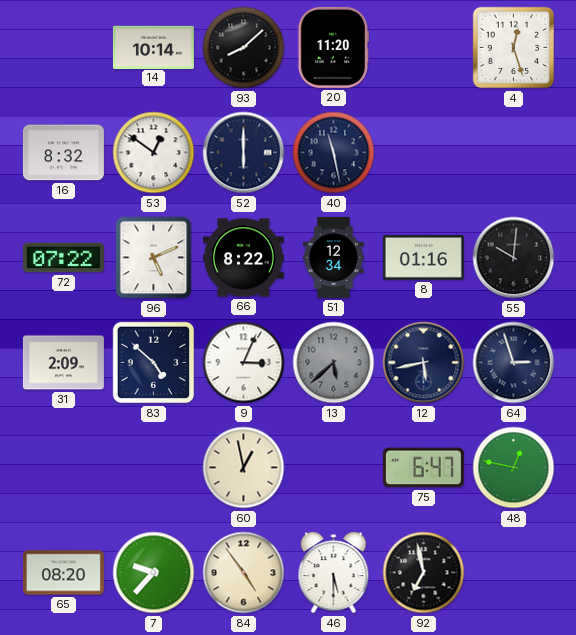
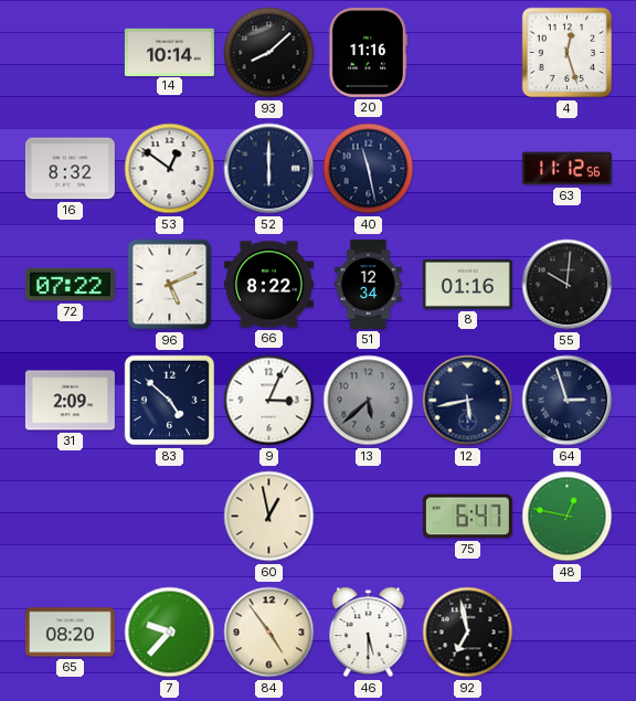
20: 11:20 -> 11:16
63: none -> 11:12
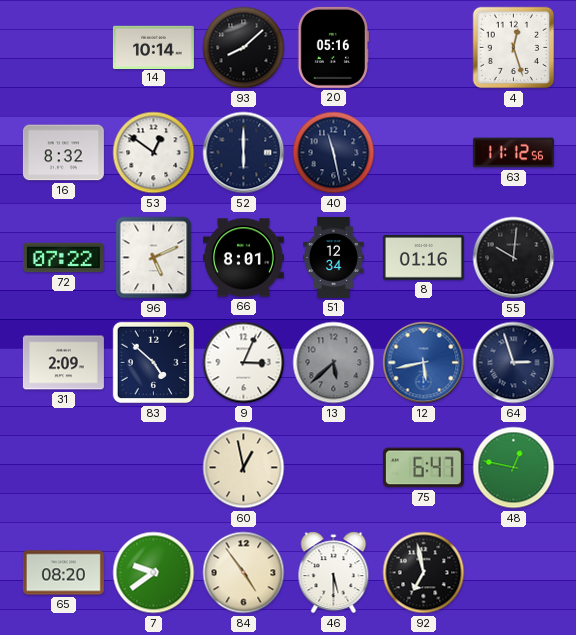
20: 11:16 -> 05:16
66: 8:22 -> 8:01
12 dial: navy -> blue
7: 9:37 -> 9:39
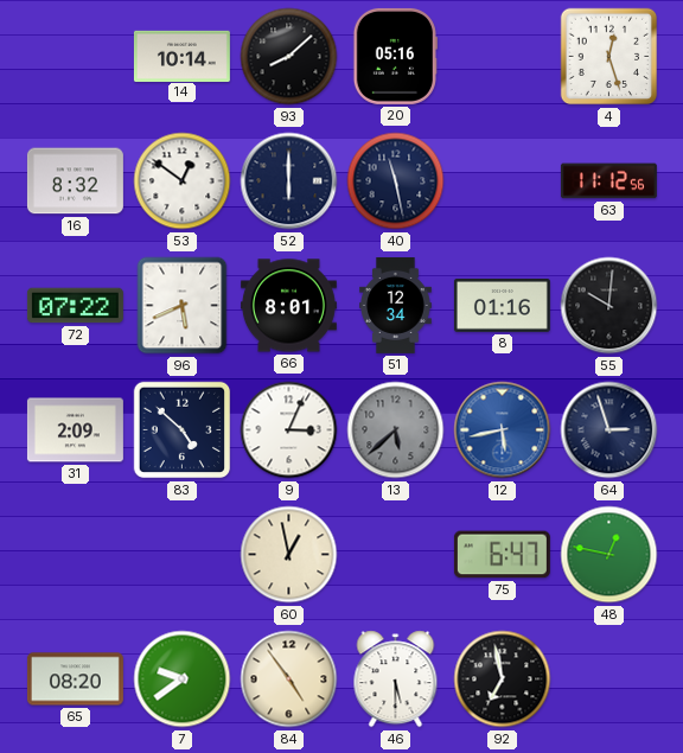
96: 5:11 -> 5:41
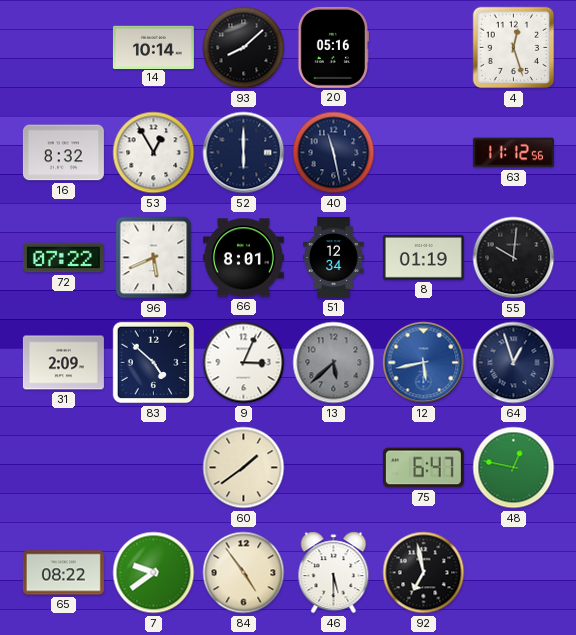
53: 12:51 -> 12:55
8: 01:16 -> 01:19
64: 2:57 -> 12:57
60: 12:58 -> 1:39
65: 08:20 -> 08:22
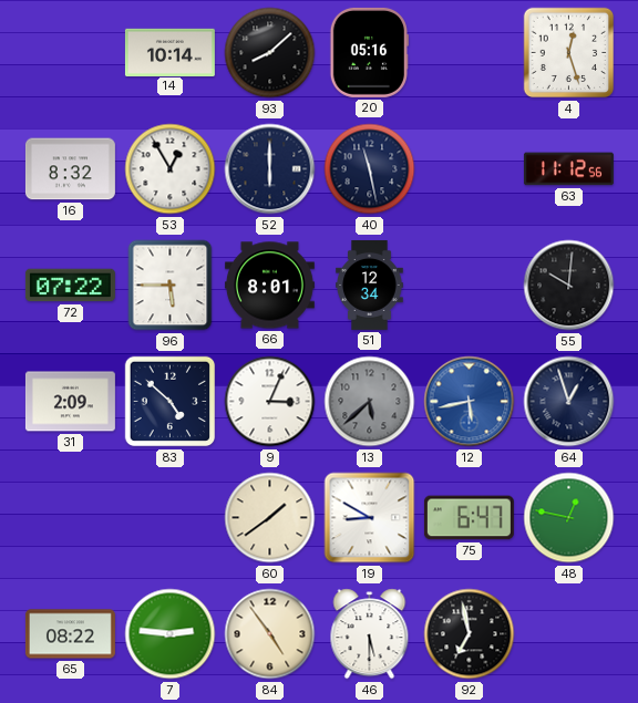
96: 5:41 -> 5:45
8: 01:19 -> none
19: none -> 8:50
7: 9:39 -> 2:46
